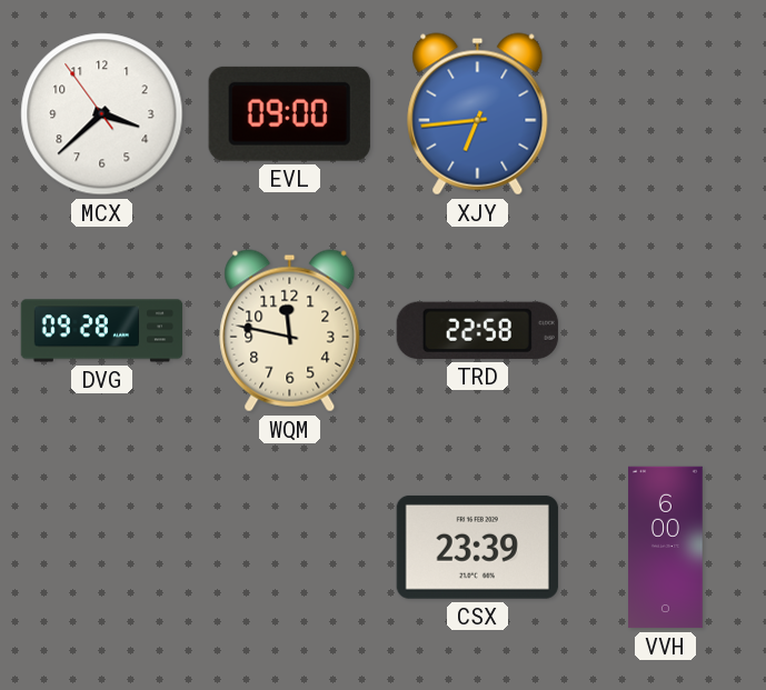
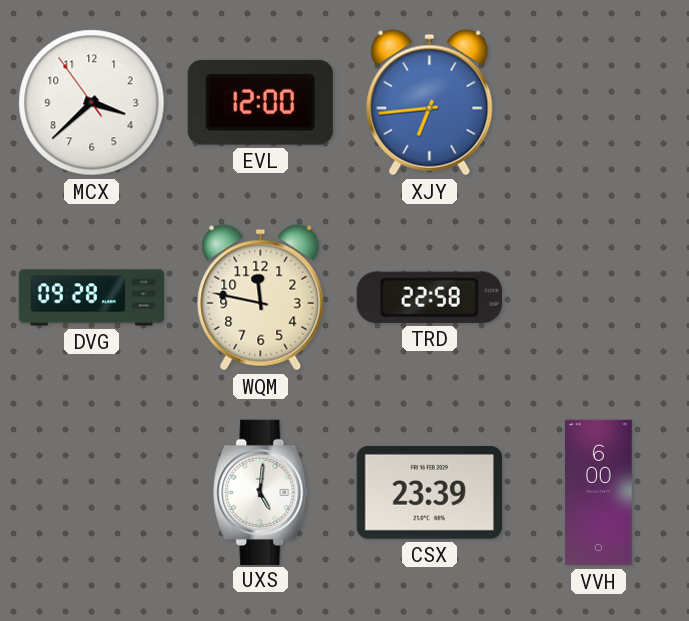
EVL: 09:00 -> 12:00
UXS: none -> 5:01
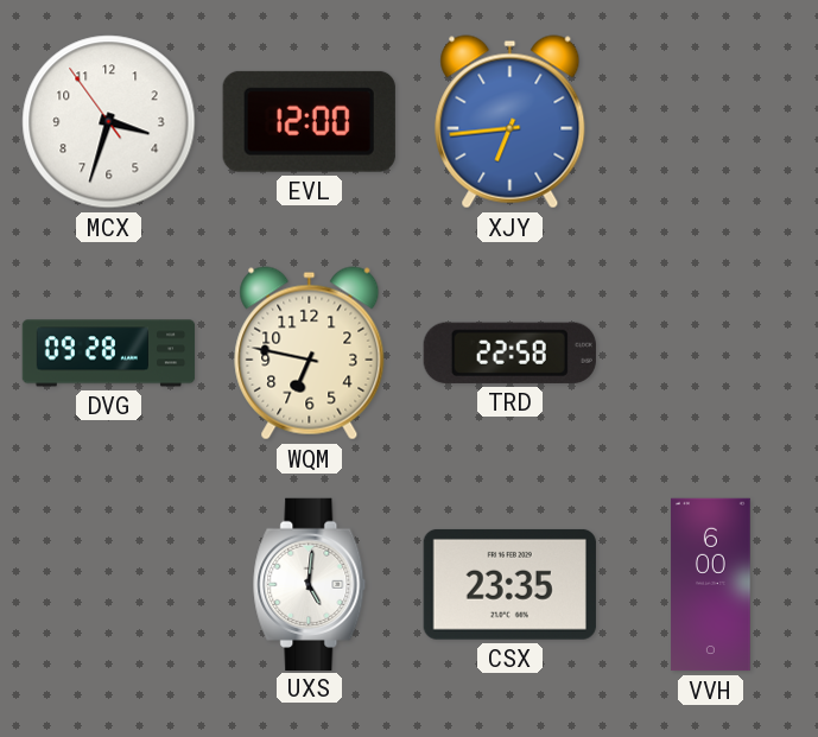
MCX: 3:37 -> 3:32
WQM: 11:47 -> 6:47
CSX: 23:39 -> 23:35
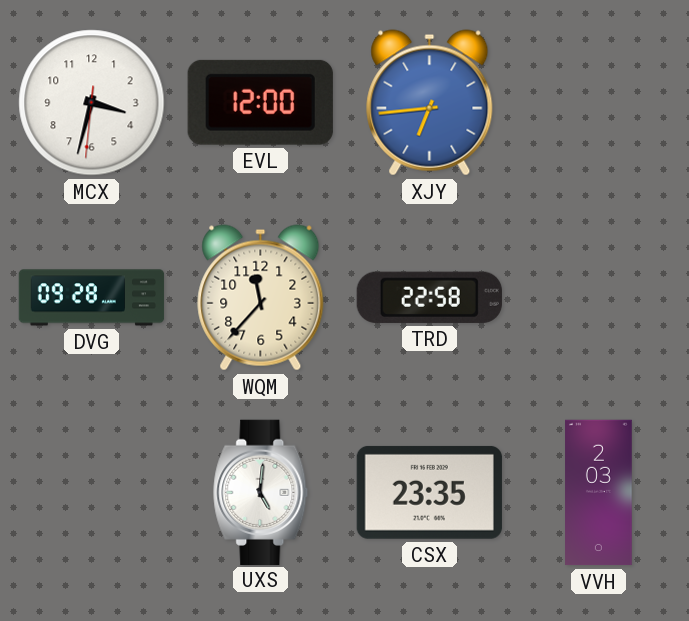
MCX: 3:32:54 -> 3:32:31
WQM: 6:47 -> 11:37
VVH: 6:00 -> 2:03
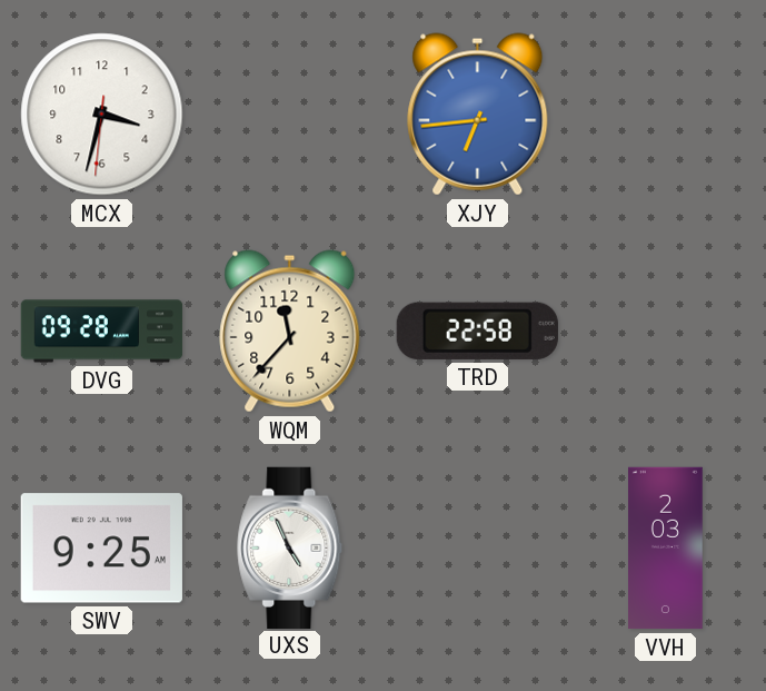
EVL: 12:00 -> none
SWV: none -> 9:25
UXS: 5:01 -> 4:56
CSX: 23:35 -> none
